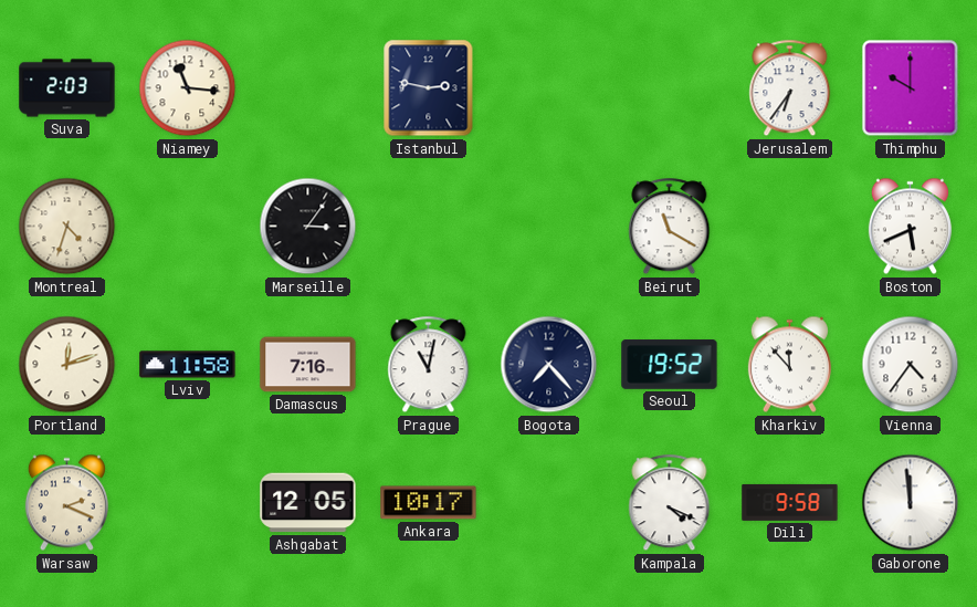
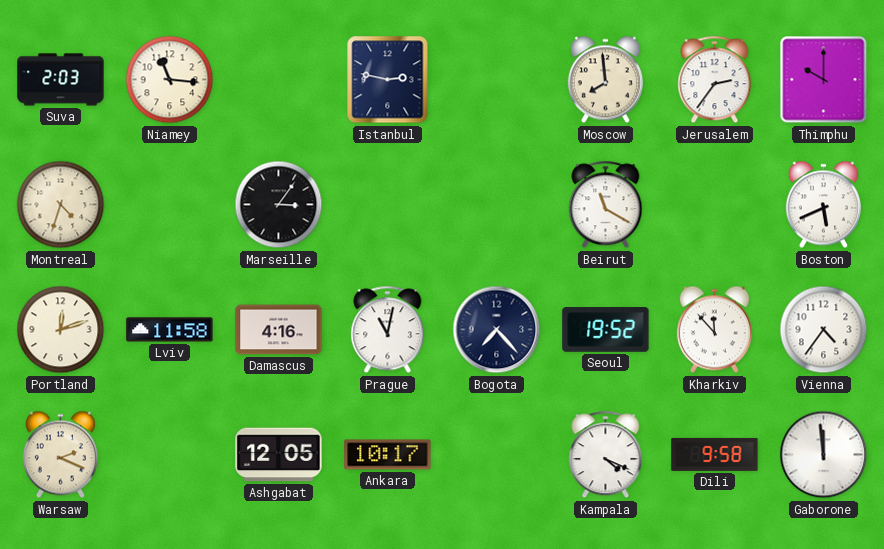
Moscow: none -> 7:59
Jerusalem: 6:36 -> 2:36
Damascus: 7:16 -> 4:16
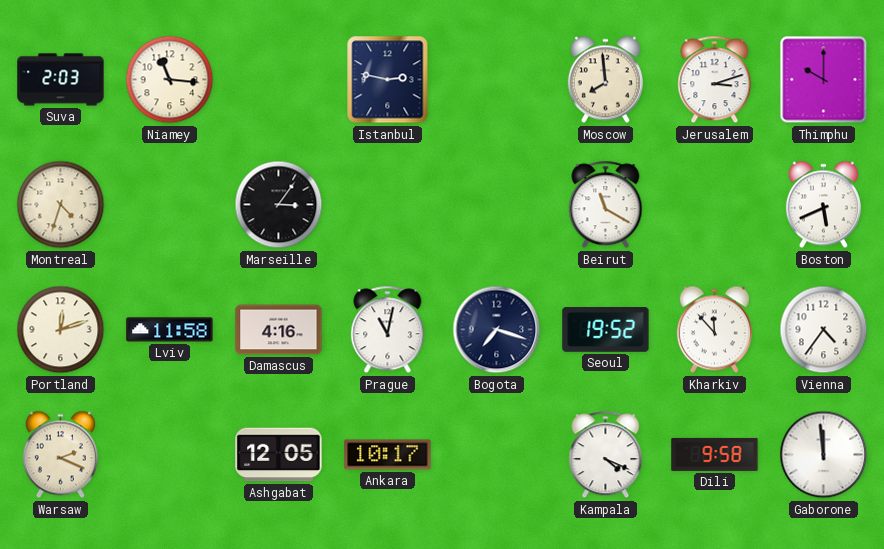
Jerusalem: 2:36 -> 3:12
Bogota: 7:23 -> 7:18
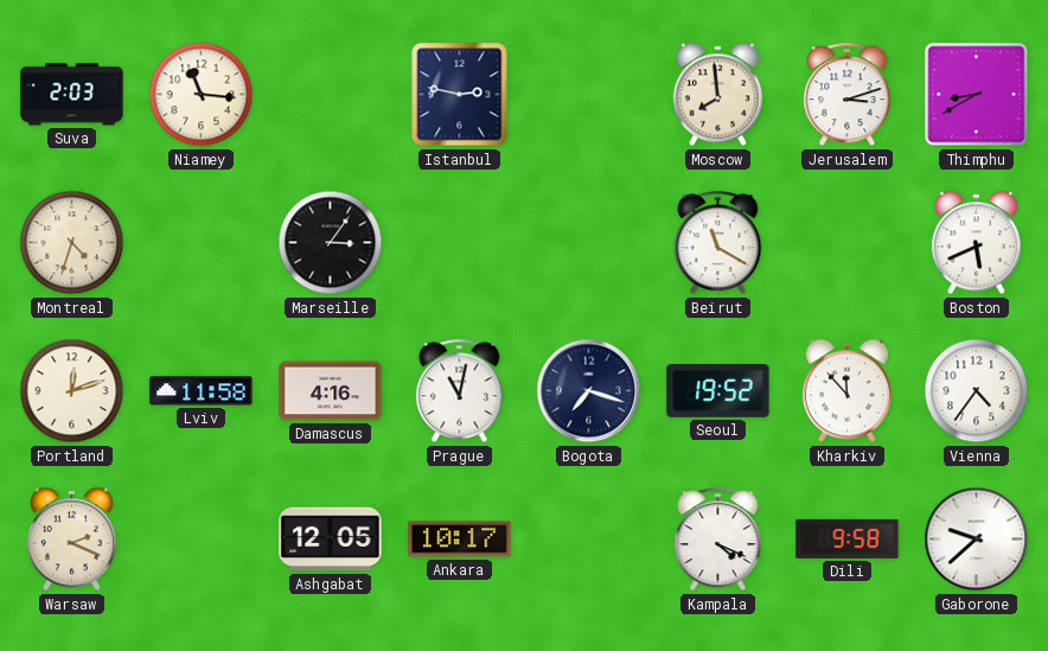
Thimphu: 10:00 -> 8:40
Gaborone: 11:59 -> 9:38
